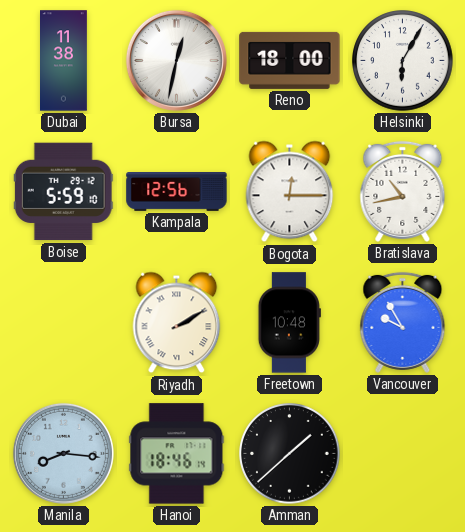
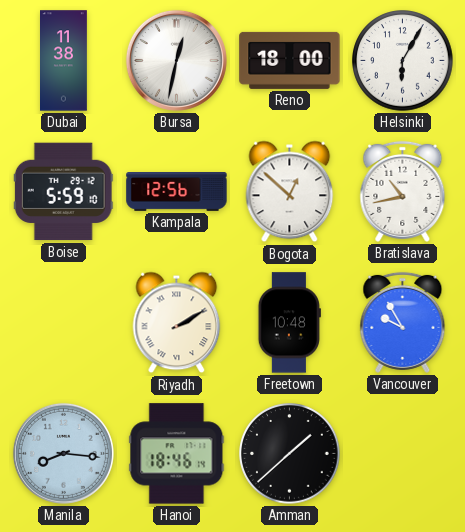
Bogota: 12:15 -> 12:52
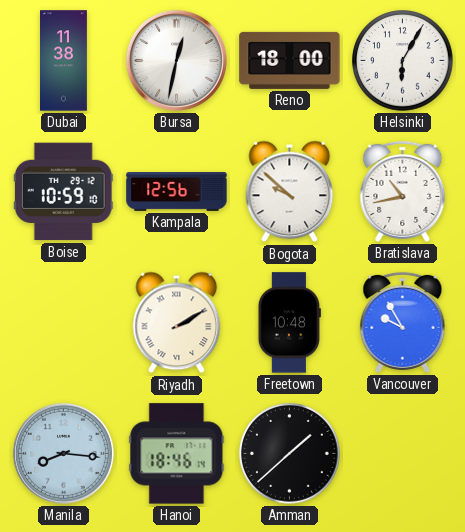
Boise: 5:59 -> 10:59
Bogota: 12:52 -> 9:52
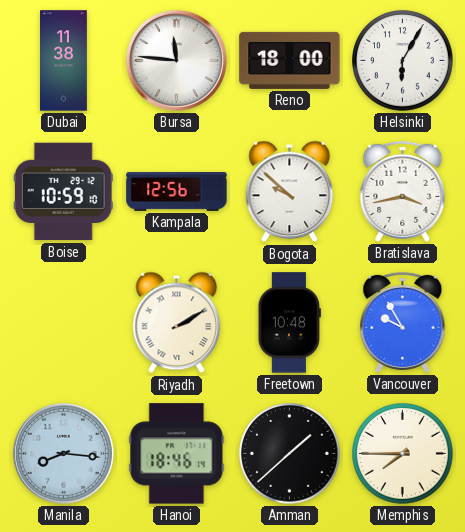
Bursa: 12:32 -> 11:46
Bratislava: 10:43 -> 3:43
Memphis: none -> 7:45
